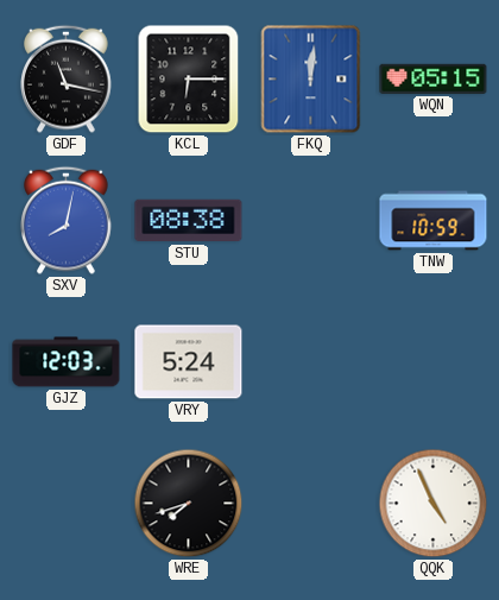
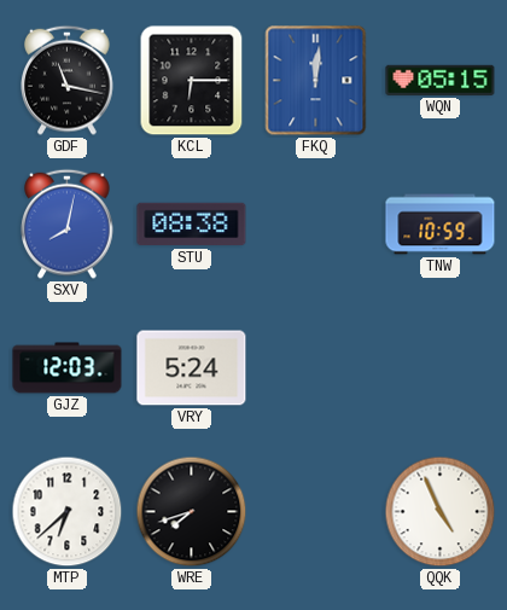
MTP: none -> 6:38
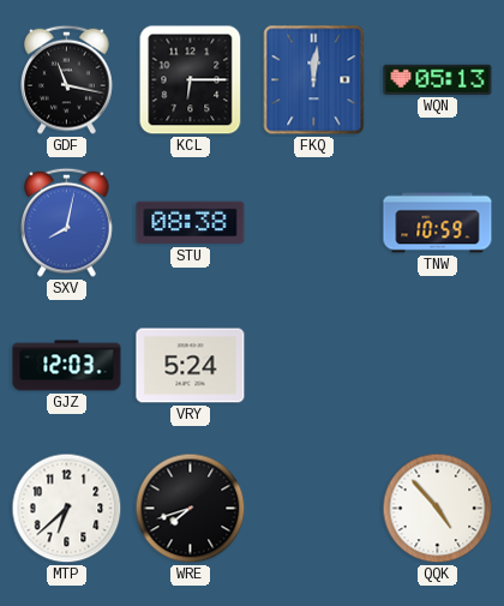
WQN: 05:15 -> 05:13
QQK: 4:56 -> 4:53
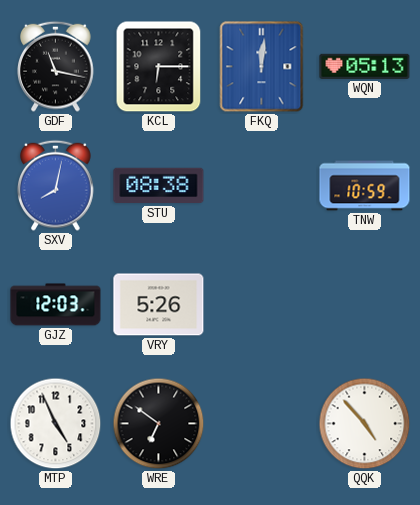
VRY: 5:24 -> 5:26
MTP: 6:38 -> 4:56
WRE: 7:42 -> 6:51
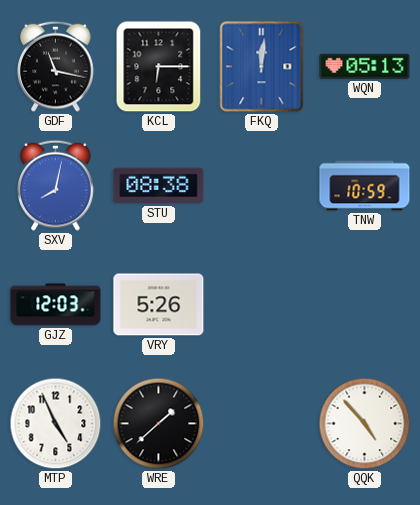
WRE: 6:51 -> 1:38
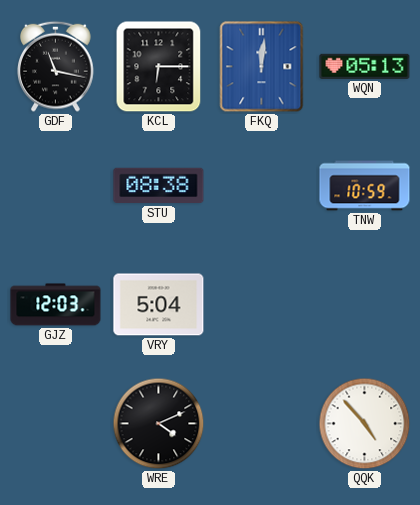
SXV: 8:02 -> none
VRY: 5:26 -> 5:04
MTP: 4:56 -> none
WRE: 1:38 -> 4:11
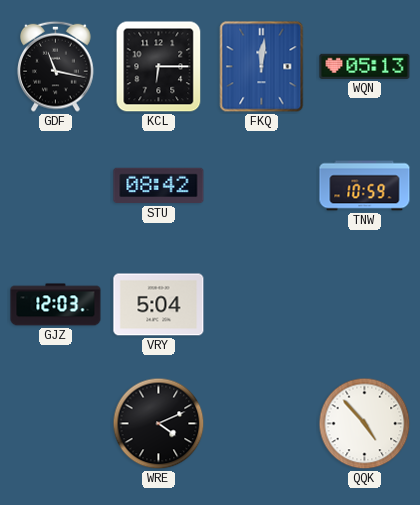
STU: 08:38 -> 08:42
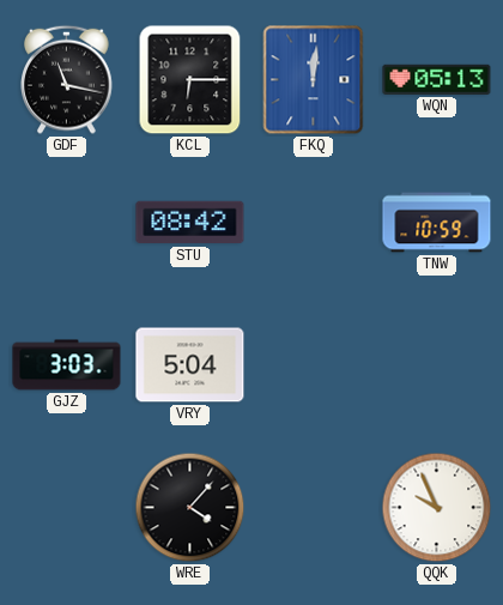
GJZ: 12:03 -> 3:03
WRE: 4:11 -> 4:07
QQK: 4:53 -> 9:56
